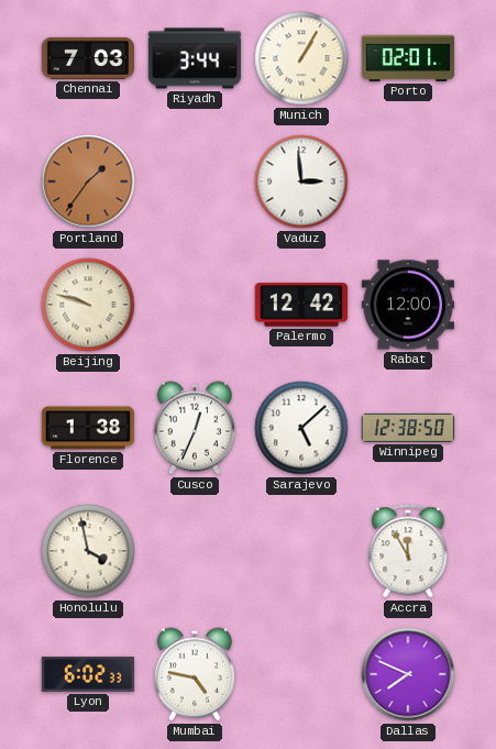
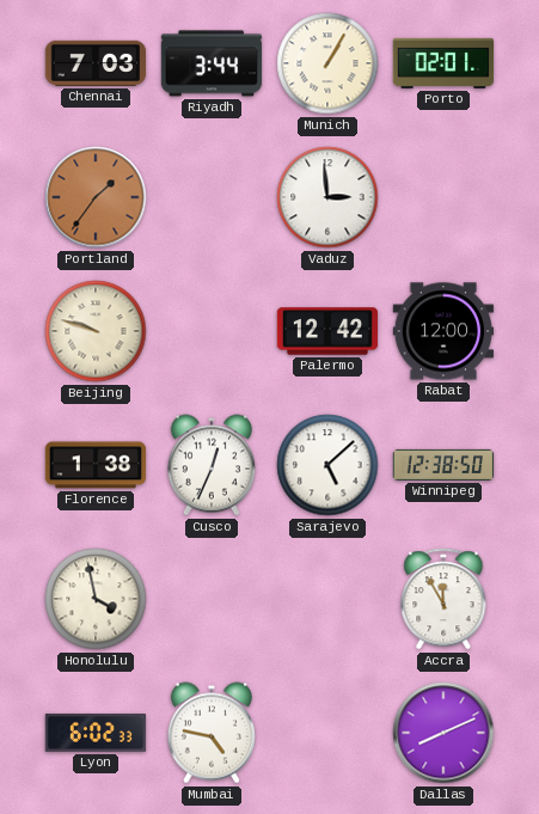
Dallas: 7:49 -> 8:11
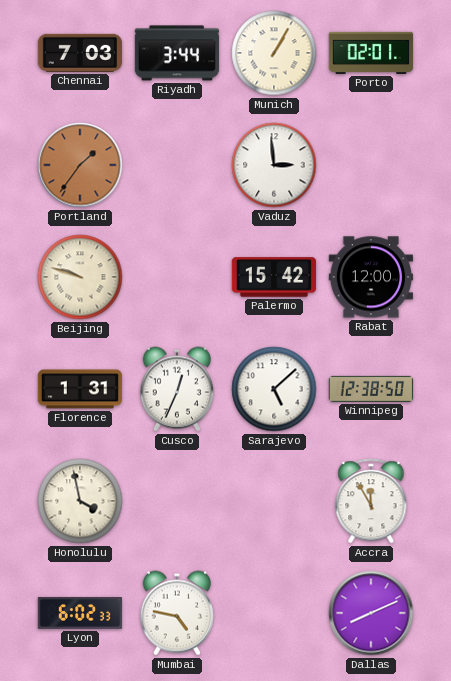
Palermo: 12:42 -> 15:42
Florence: 1:38 -> 1:31
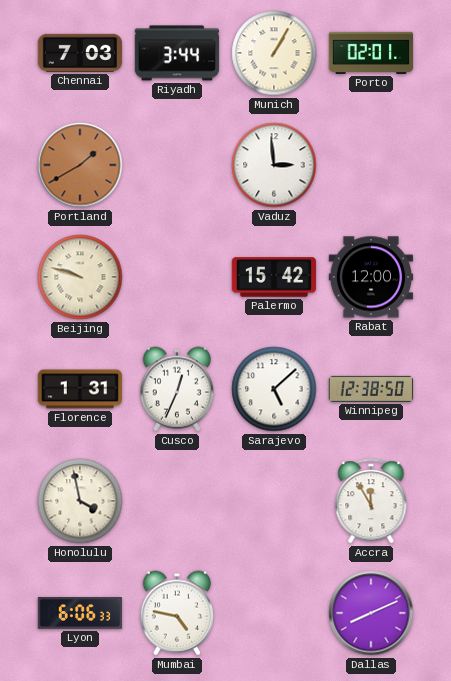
Portland: 1:36 -> 1:40
Lyon: 6:02 -> 6:06
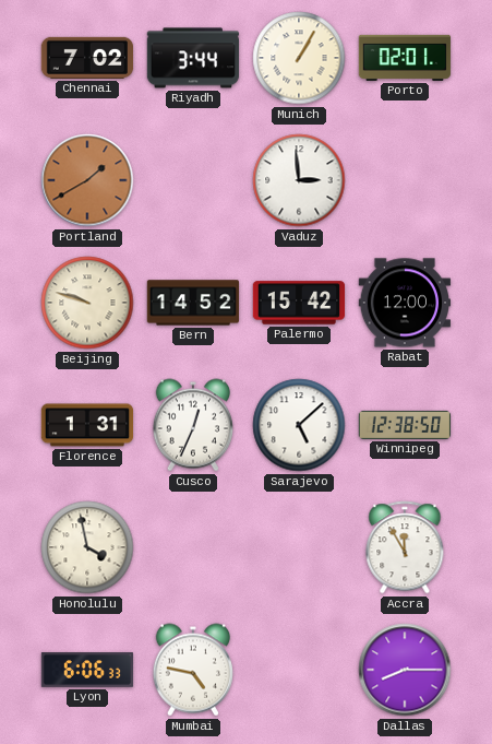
Chennai: 7:03 -> 7:02
Bern: none -> 14:52
Dallas: 8:11 -> 8:15
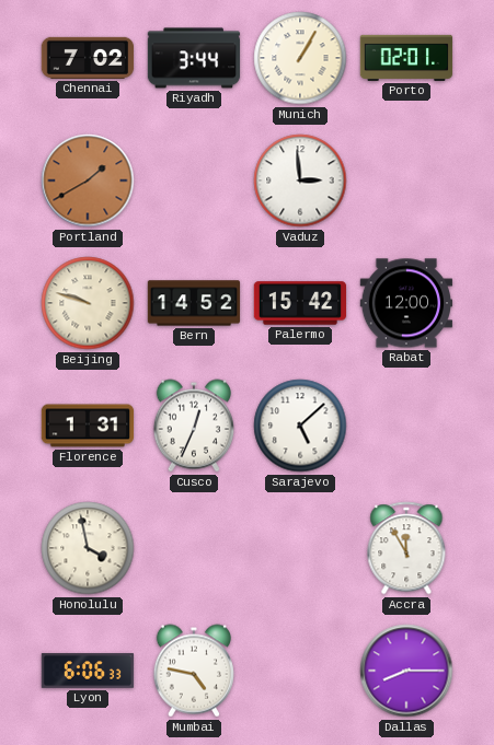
Winnipeg: 12:38 -> none
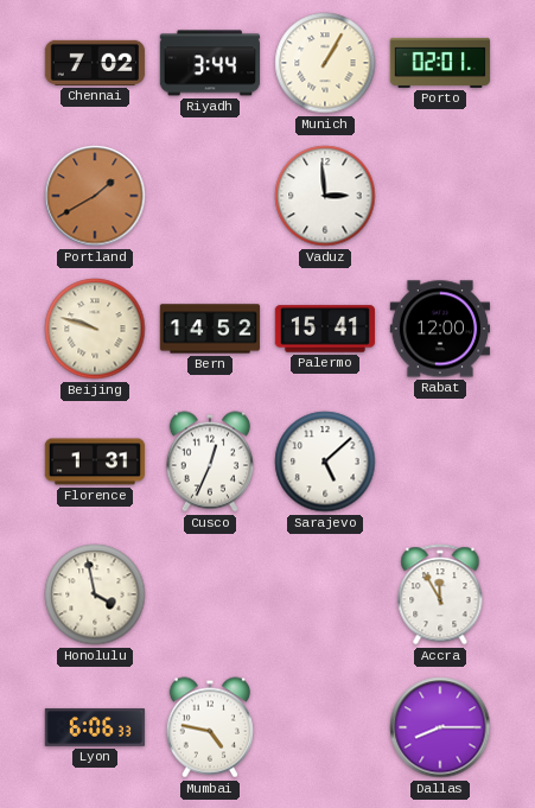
Palermo: 15:42 -> 15:41
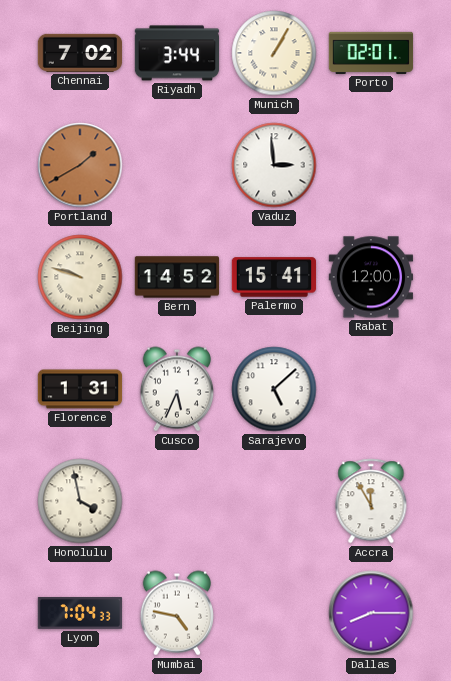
Cusco: 12:34 -> 5:34
Lyon: 6:06 -> 7:04
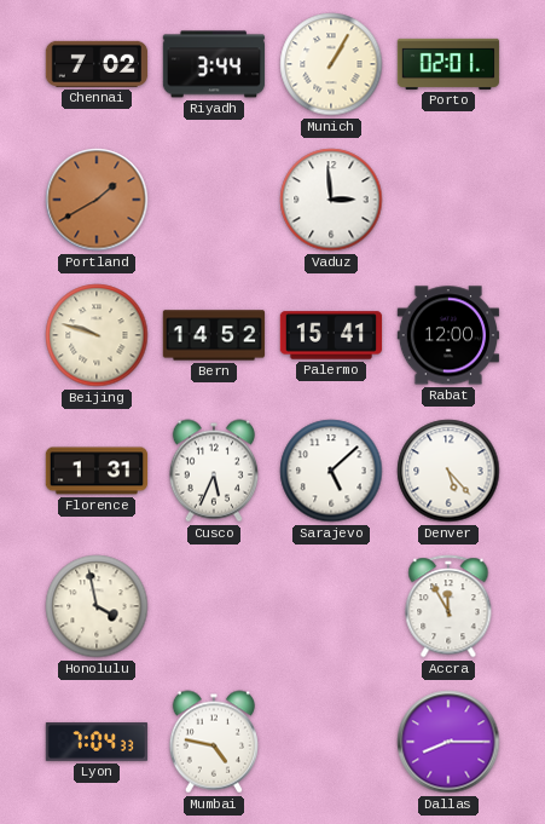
Denver: none -> 5:23
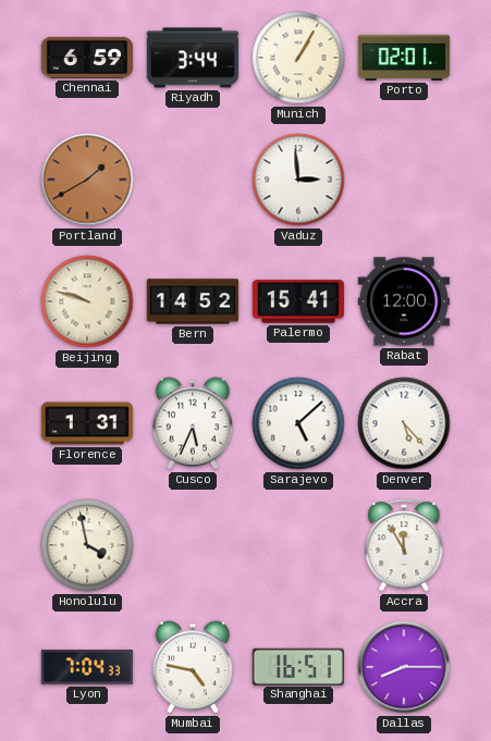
Chennai: 7:02 -> 6:59
Shanghai: none -> 16:51
